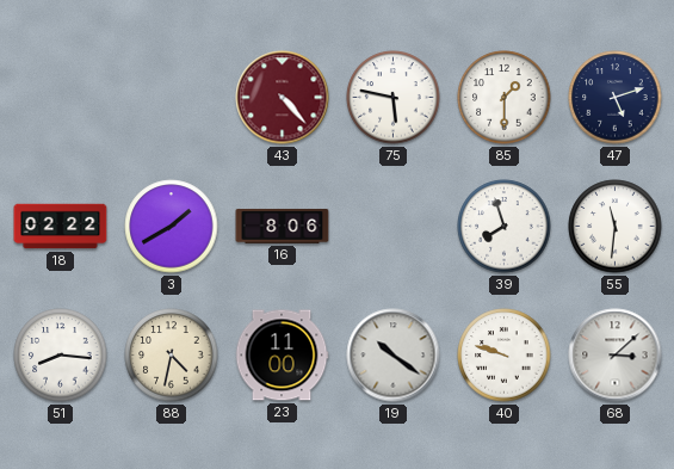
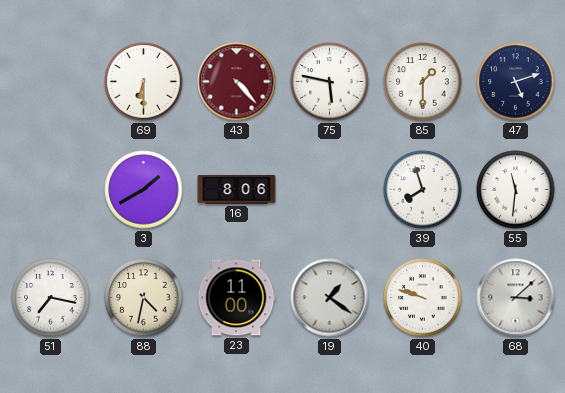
69: none -> 6:30
18: 02:22 -> none
51: 8:16 -> 7:17
19: 10:21 -> 1:21
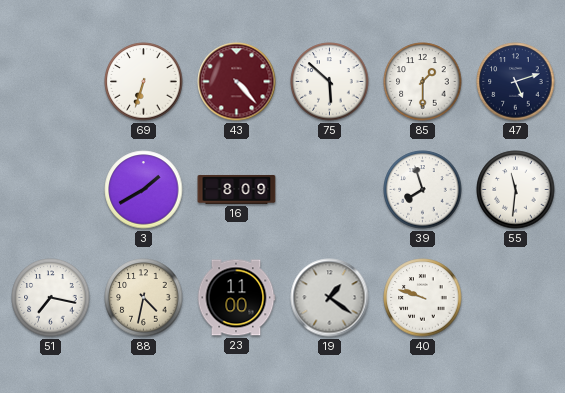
69: 6:30 -> 6:33
75: 5:47 -> 5:52
16: 8:06 -> 8:09
68: 3:08 -> none
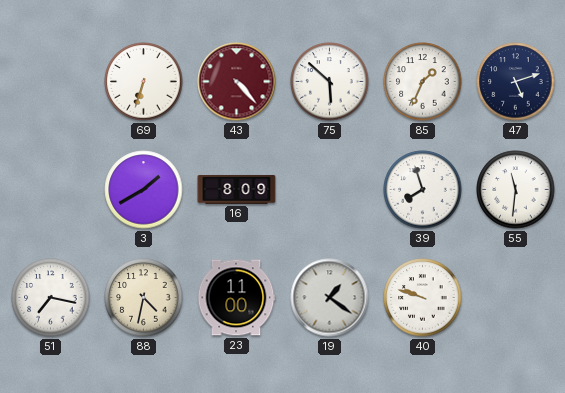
85: 1:30 -> 1:34
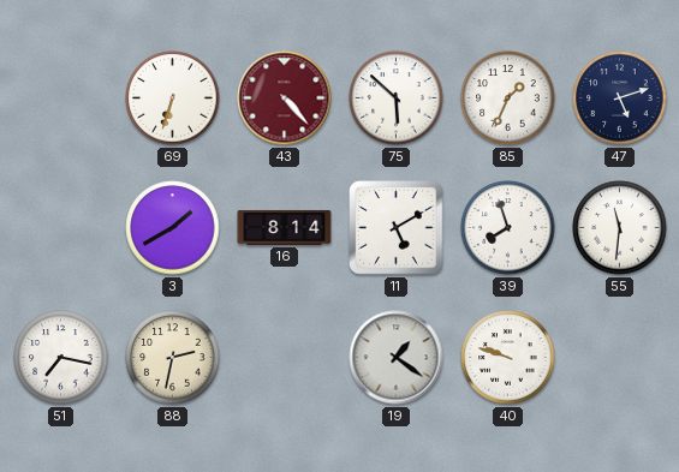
16: 8:09 -> 8:14
11: none -> 5:10
88: 4:32 -> 2:32
23: 11:00 -> none
